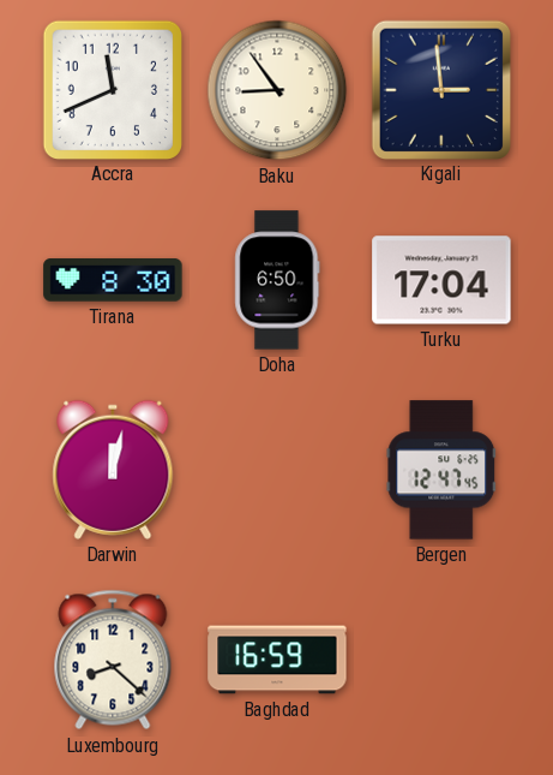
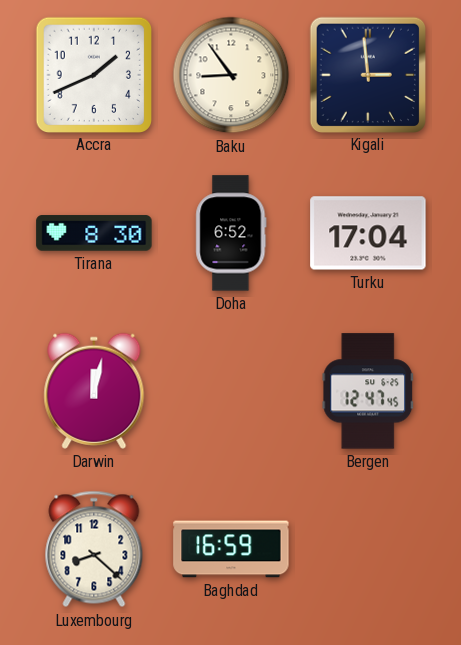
Accra: 11:41 -> 1:41
Doha: 6:50 -> 6:52
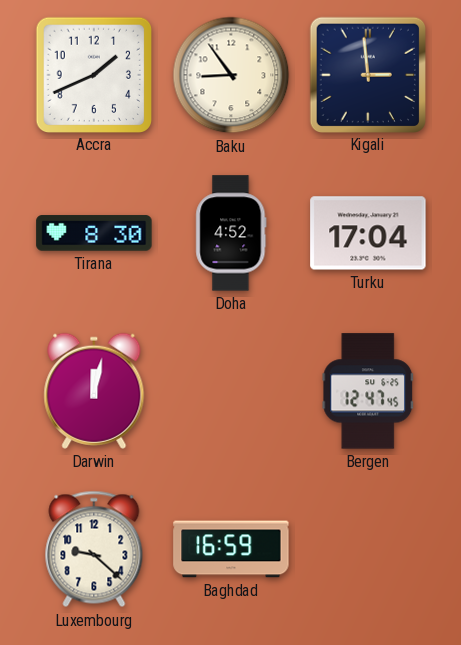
Doha: 6:52 -> 4:52
Luxembourg: 8:22 -> 9:22
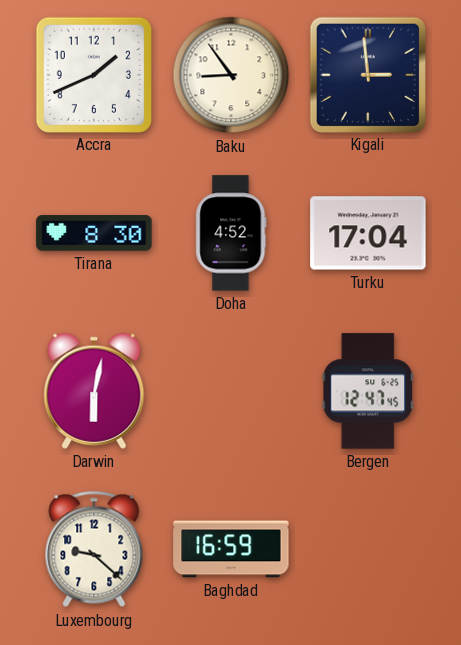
Darwin: 12:02 -> 6:02
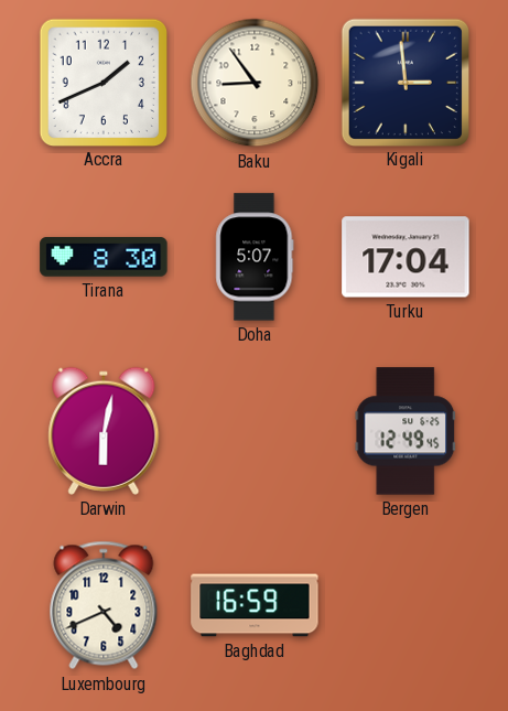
Doha: 4:52 -> 5:07
Bergen: 12:47 -> 12:49
Luxembourg: 9:22 -> 4:41
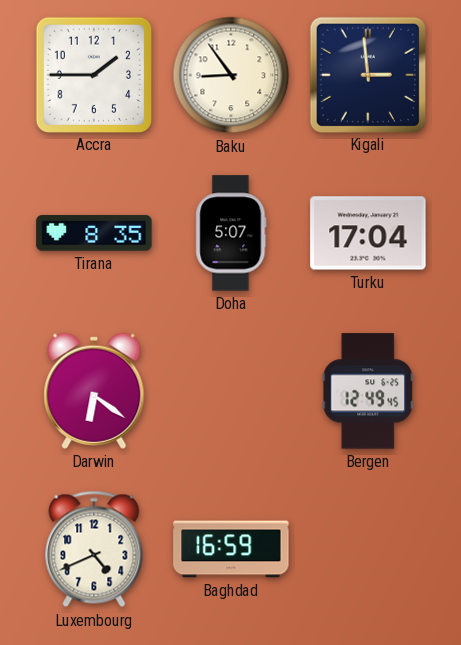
Accra: 1:41 -> 1:45
Tirana: 8:30 -> 8:35
Darwin: 6:02 -> 6:21
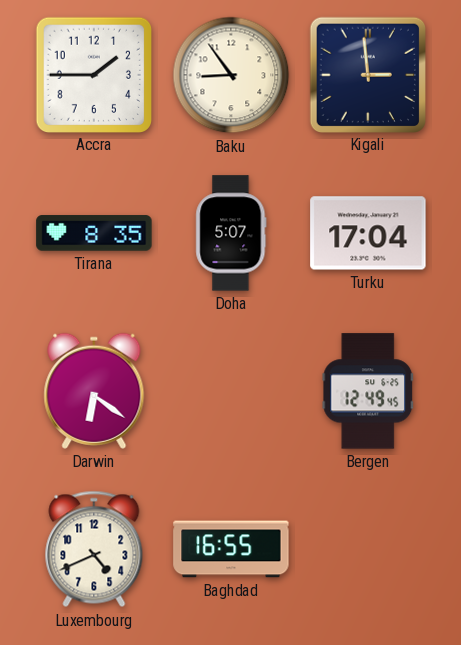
Baghdad: 16:59 -> 16:55
